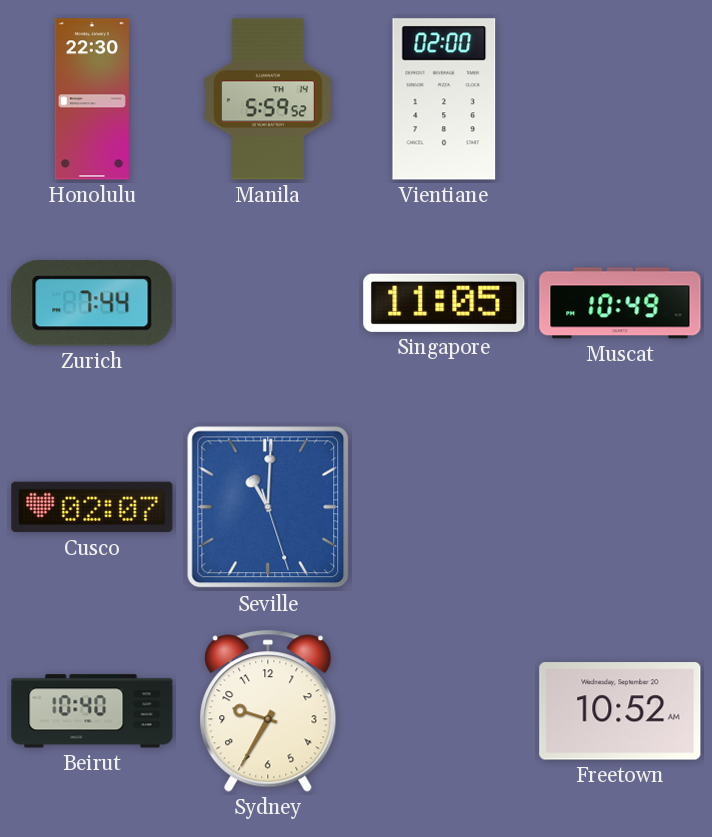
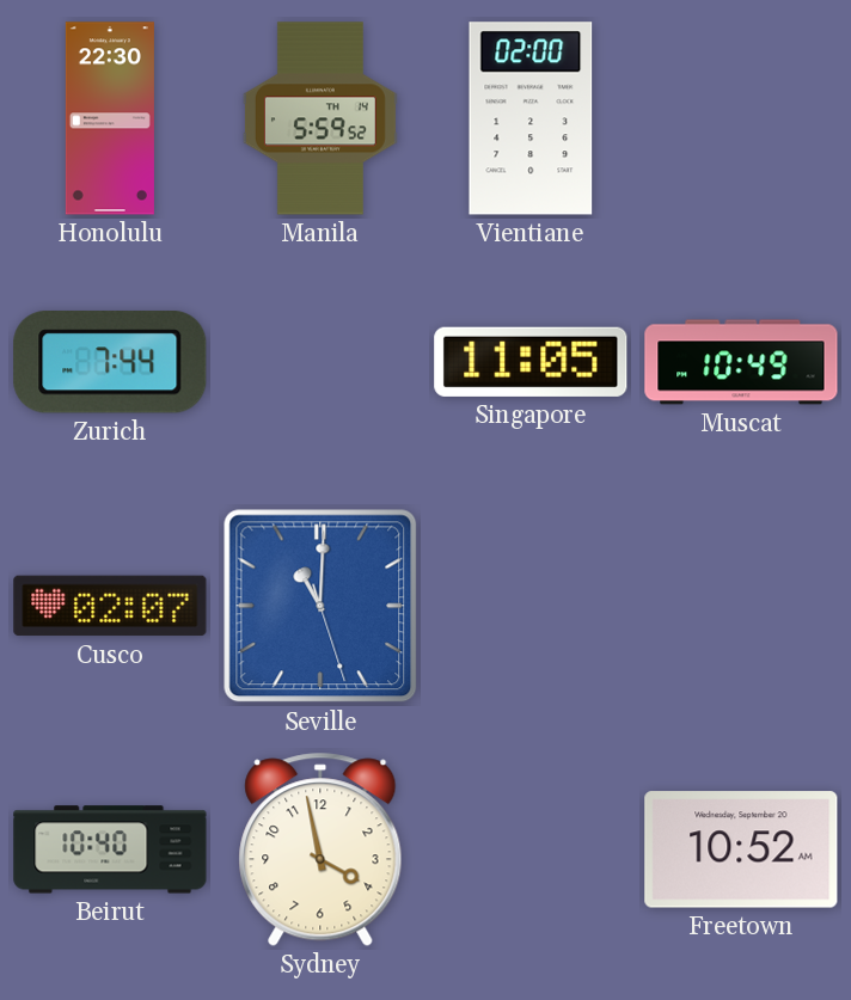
Sydney: 9:35 -> 3:58
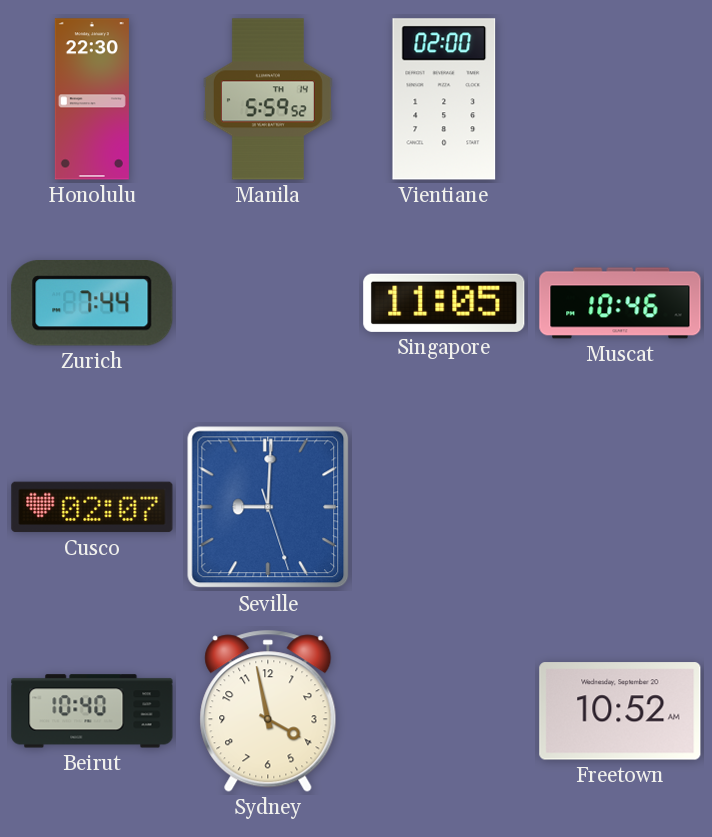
Muscat: 10:49 -> 10:46
Seville: 11:00 -> 9:00
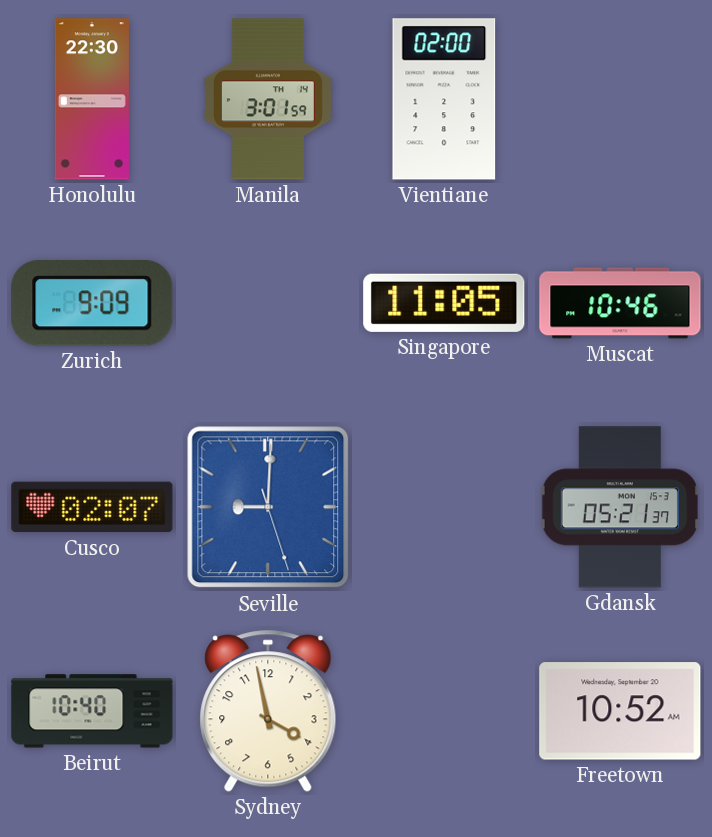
Manila: 5:59 -> 3:01
Zurich: 7:44 -> 9:09
Gdansk: none -> 05:21
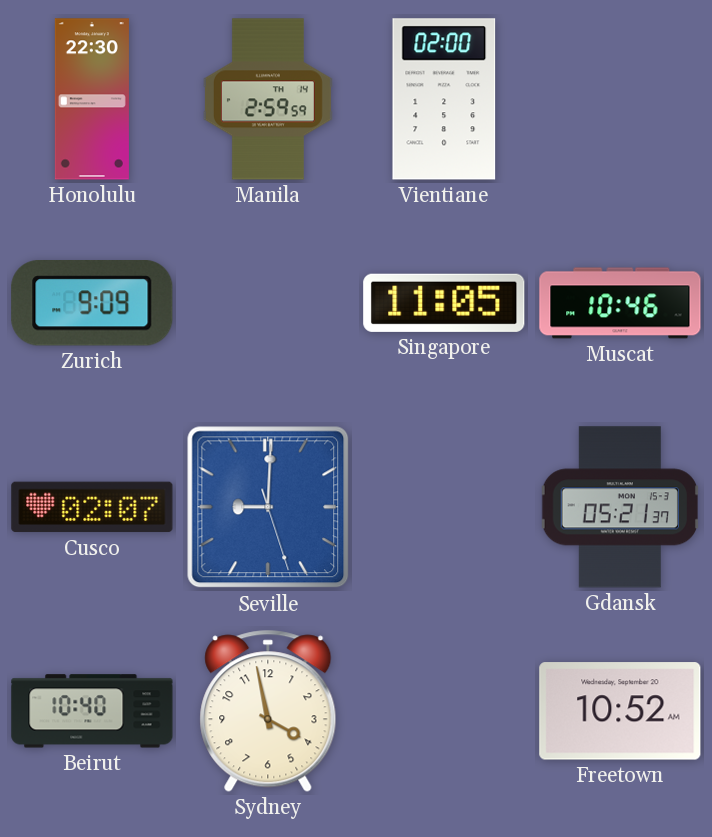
Manila: 3:01 -> 2:59
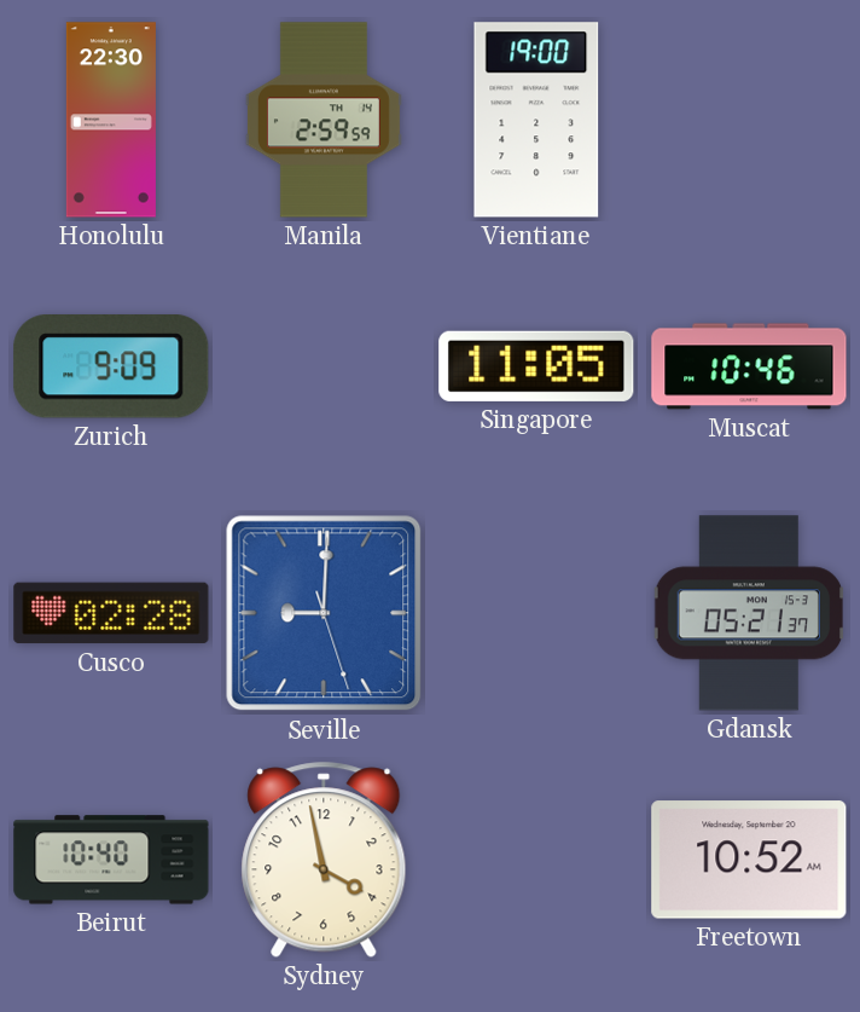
Vientiane: 02:00 -> 19:00
Cusco: 02:07 -> 02:28
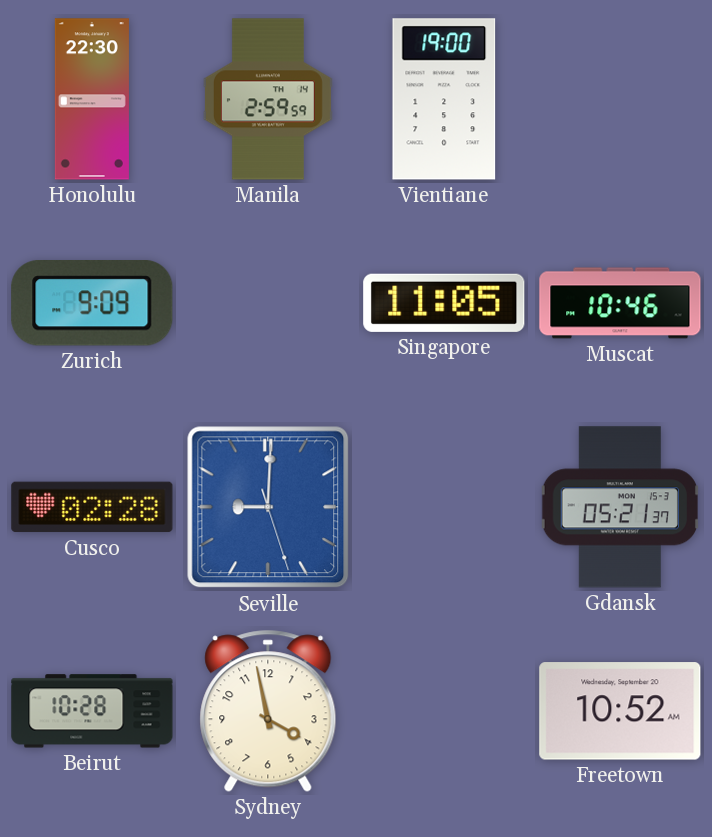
Beirut: 10:40 -> 10:28
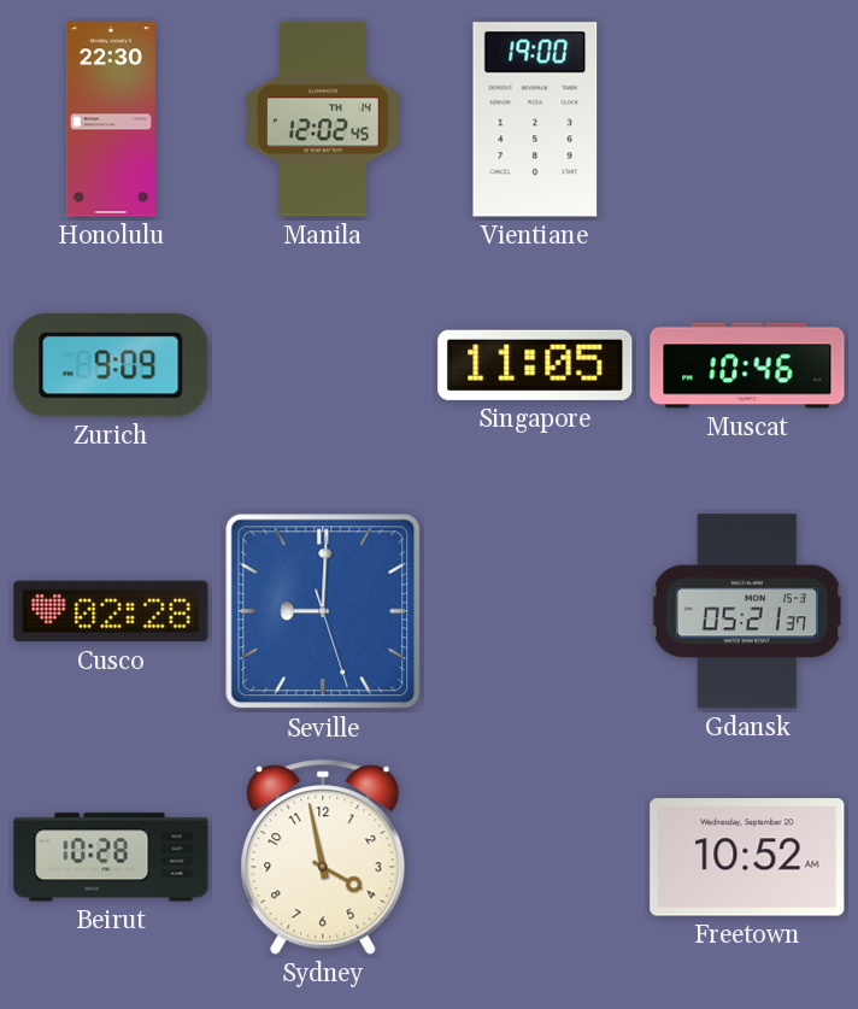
Manila: 2:59 -> 12:02
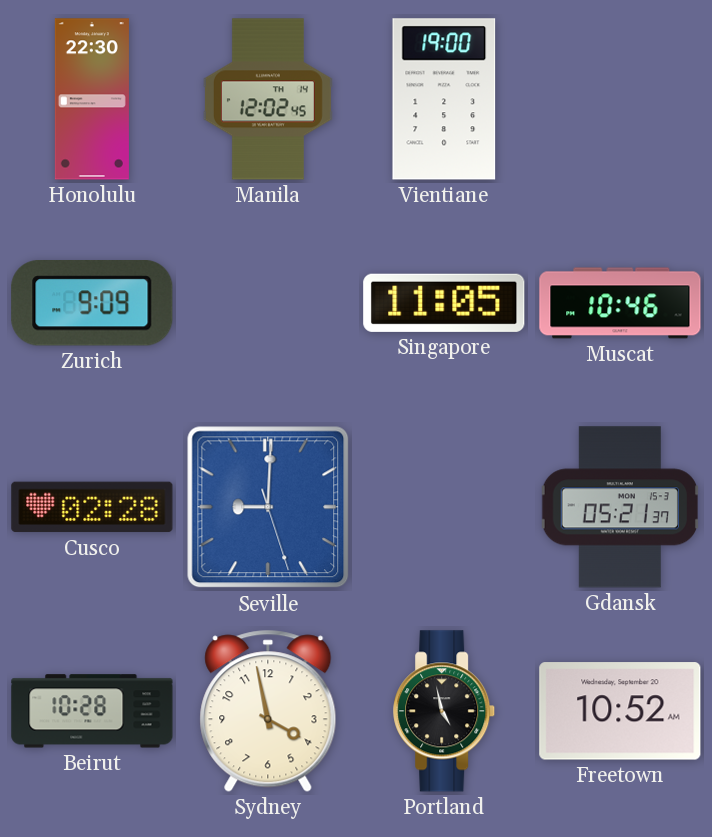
Portland: none -> 4:58
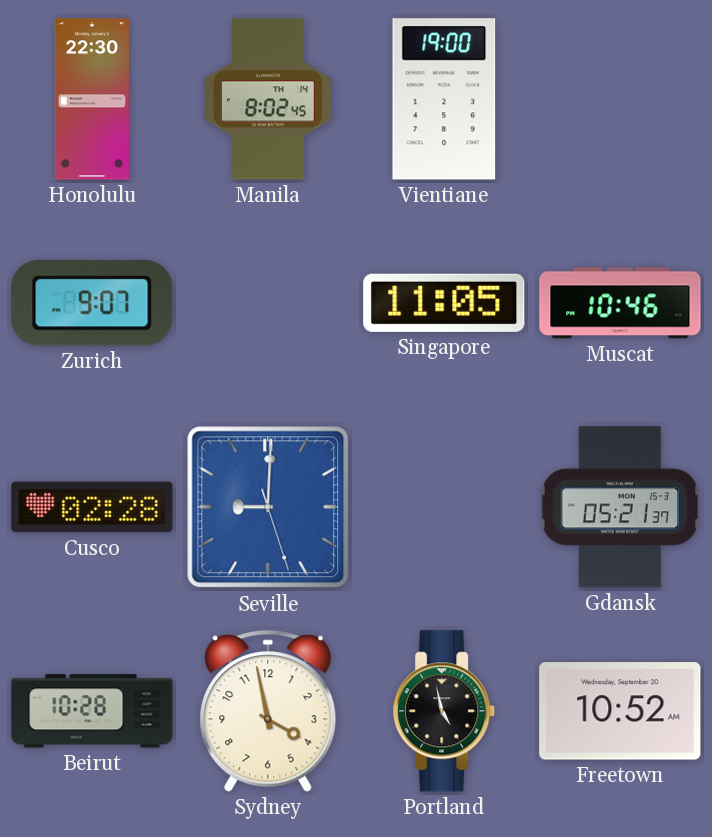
Manila: 12:02 -> 8:02
Zurich: 9:09 -> 9:07
